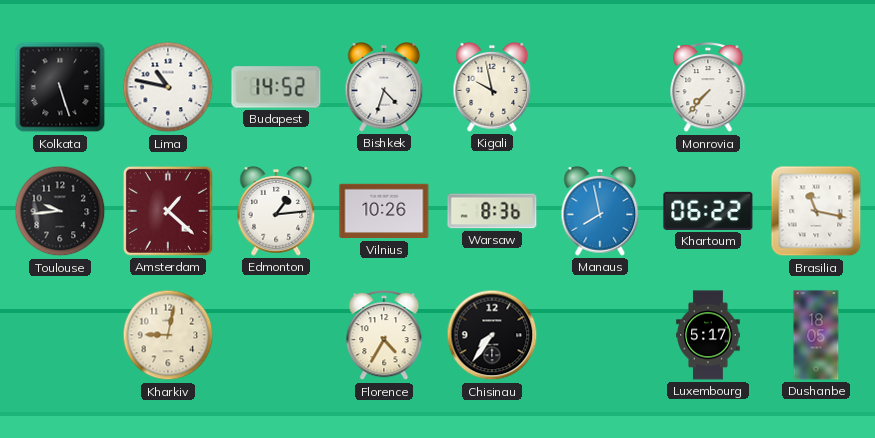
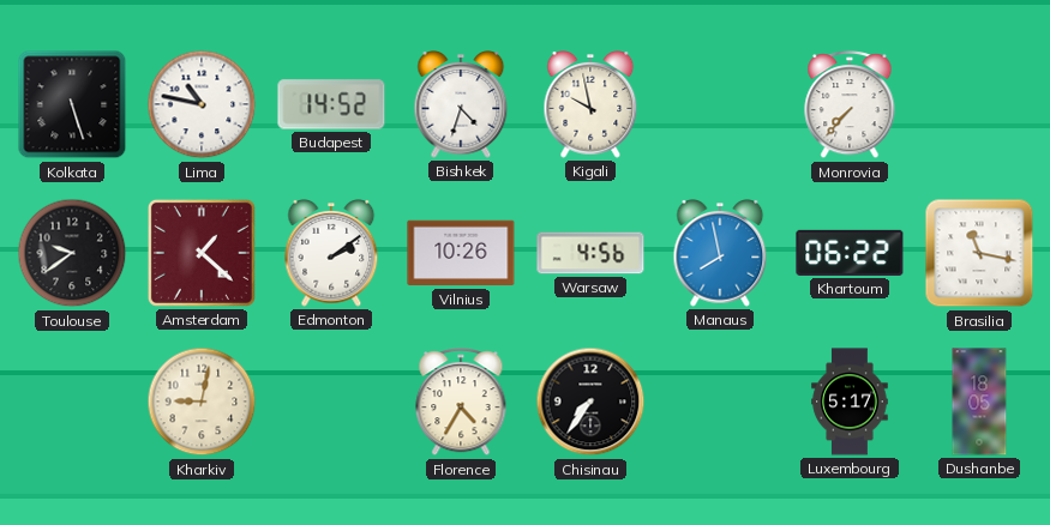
Toulouse: 9:44 -> 9:39
Edmonton: 1:14 -> 2:09
Warsaw: 8:36 -> 4:56
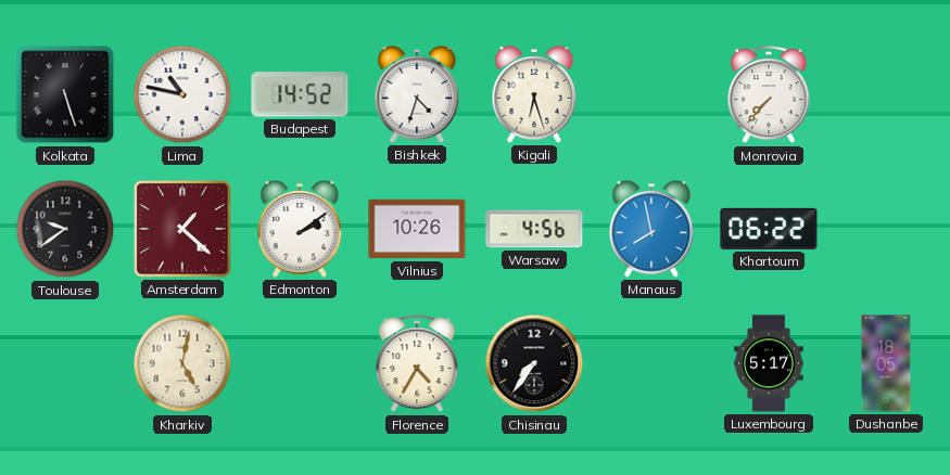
Kigali: 9:58 -> 6:27
Brasilia: 11:17 -> none
Kharkiv: 9:02 -> 5:02
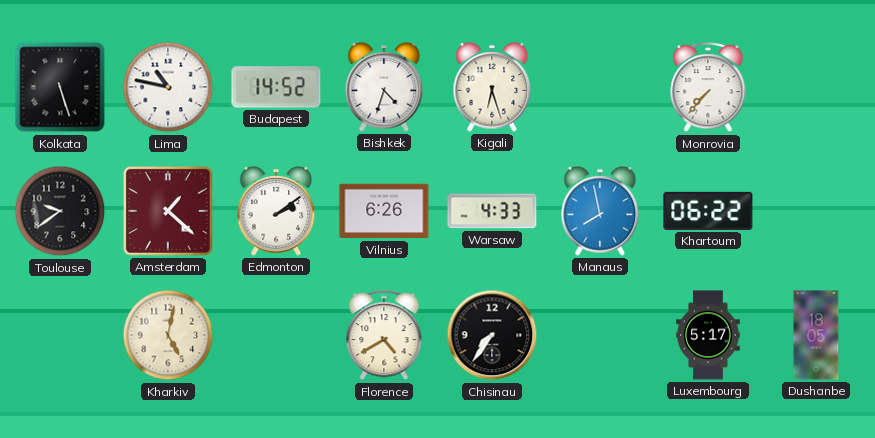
Vilnius: 10:26 -> 6:26
Warsaw: 4:56 -> 4:33
Florence: 4:35 -> 4:40
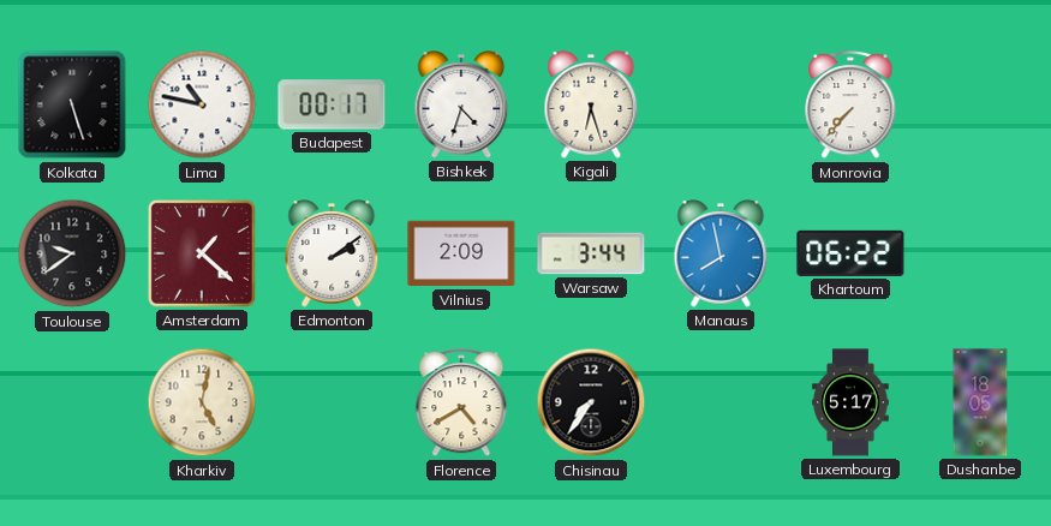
Budapest: 14:52 -> 00:17
Vilnius: 6:26 -> 2:09
Warsaw: 4:33 -> 3:44
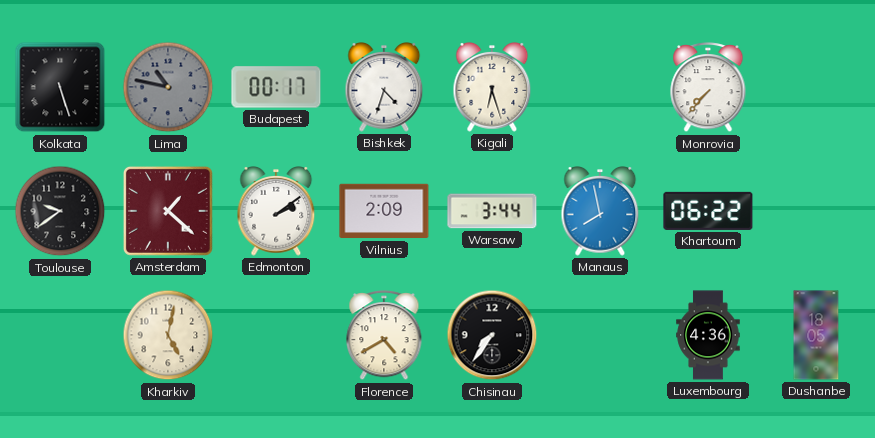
Lima dial: white -> grey
Luxembourg: 5:17 -> 4:36
